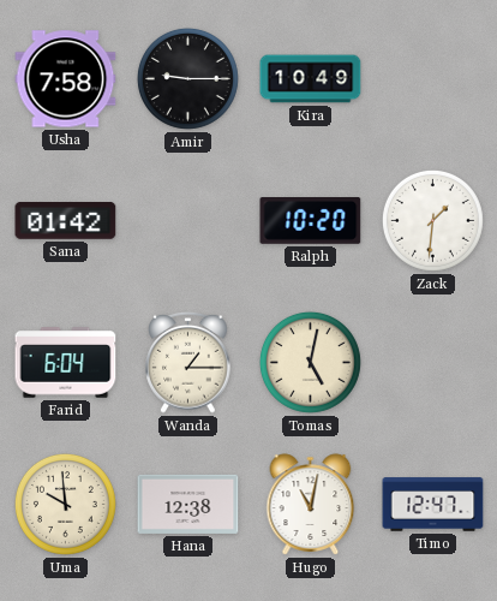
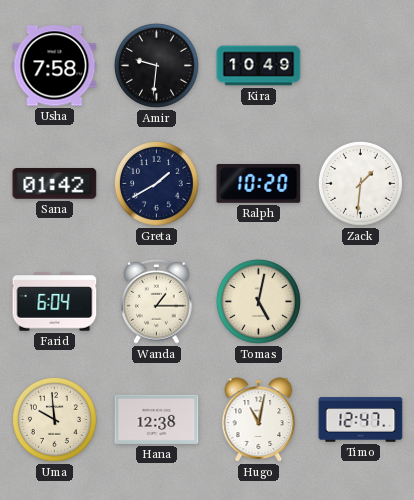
Amir: 9:15 -> 9:31
Greta: none -> 1:40
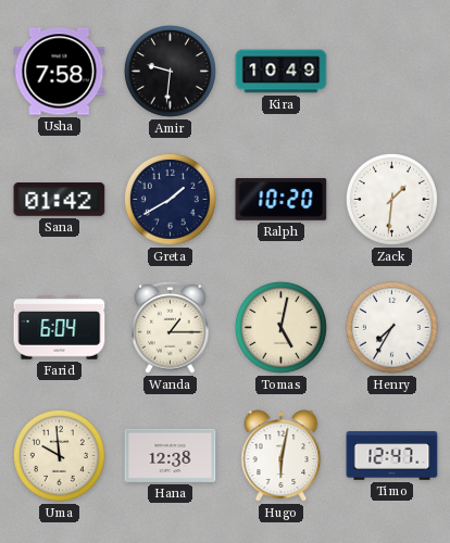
Henry: none -> 7:35
Hugo: 11:02 -> 6:02
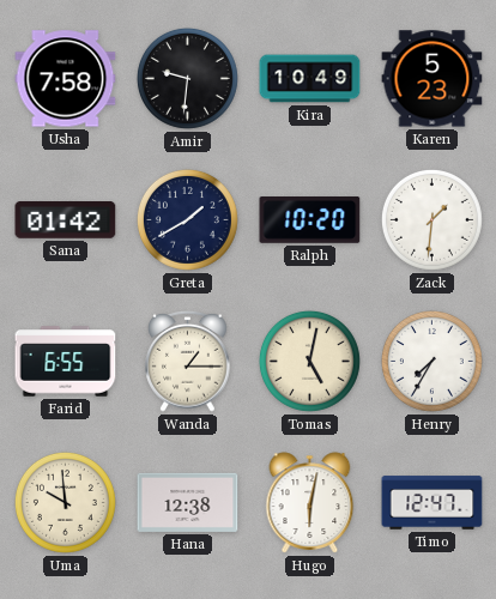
Karen: none -> 5:23
Farid: 6:04 -> 6:55
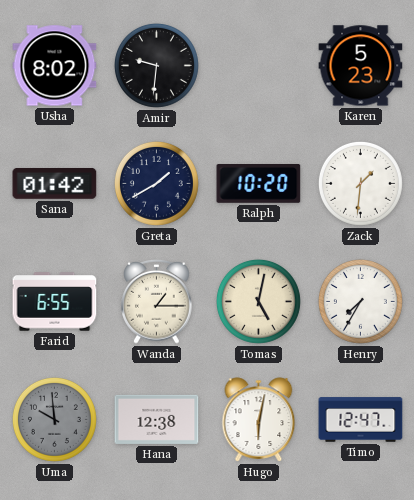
Usha: 7:58 -> 8:02
Kira: 10:49 -> none
Uma dial: cream -> grey
